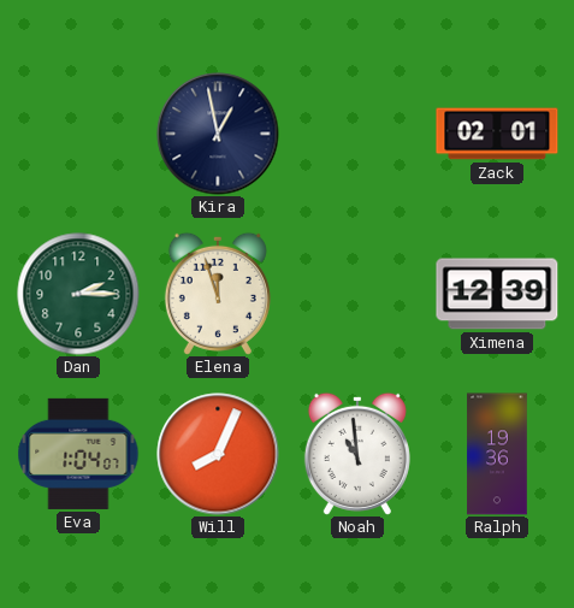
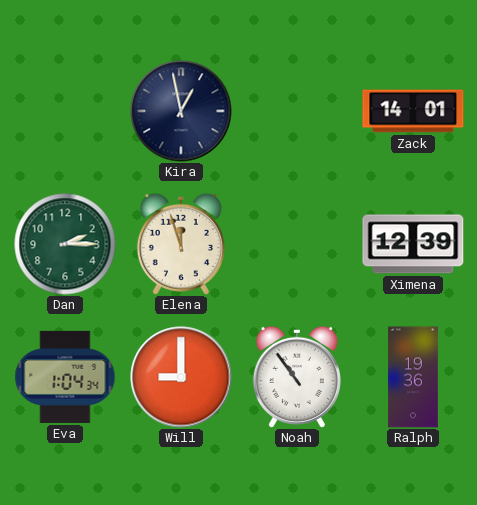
Zack: 02:01 -> 14:01
Eva: 1:04:07 -> 1:04:34
Will: 8:04 -> 9:00
Noah: 10:59 -> 10:54
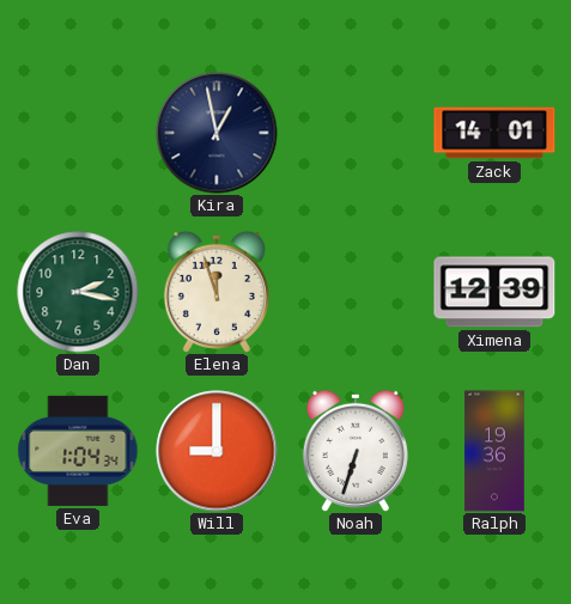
Dan: 2:15 -> 2:17
Noah: 10:54 -> 6:33
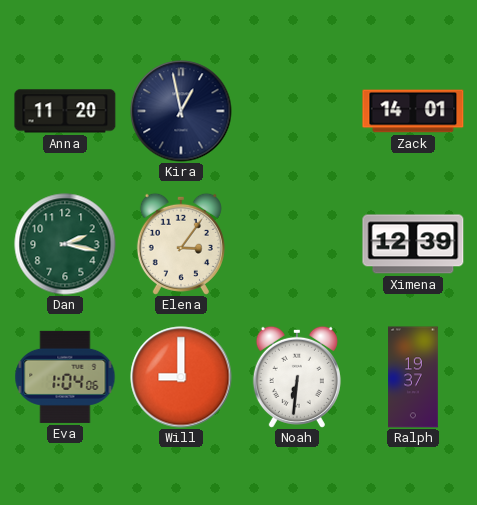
Anna: none -> 11:20
Elena: 11:57 -> 3:06
Eva: 1:04:34 -> 1:04:06
Noah: 6:33 -> 6:31
Ralph: 19:36 -> 19:37
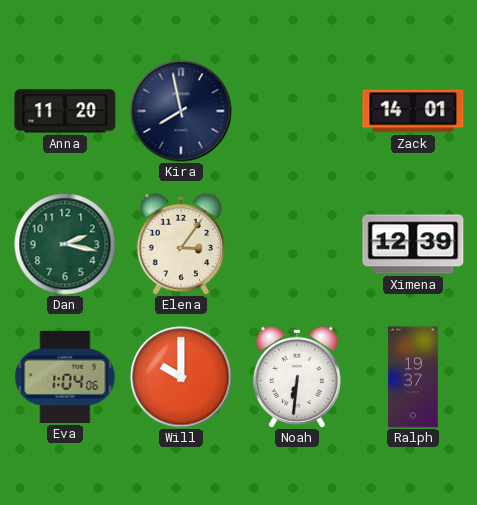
Kira: 12:58 -> 7:58
Will: 9:00 -> 10:00
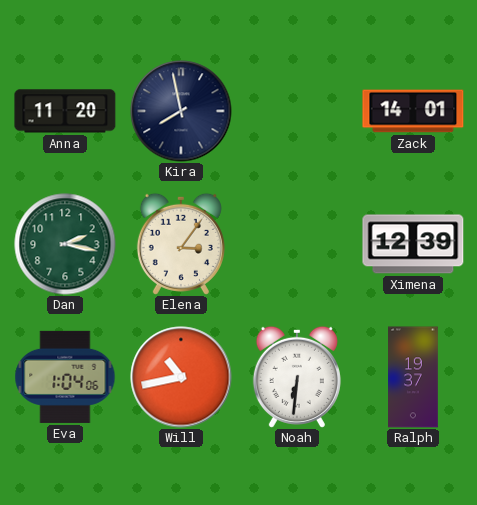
Will: 10:00 -> 10:43
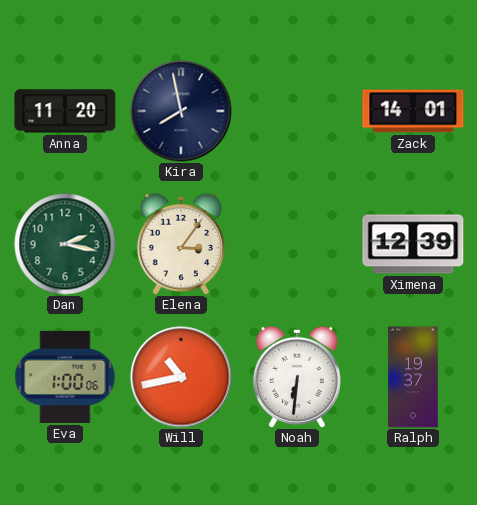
Eva: 1:04 -> 1:00
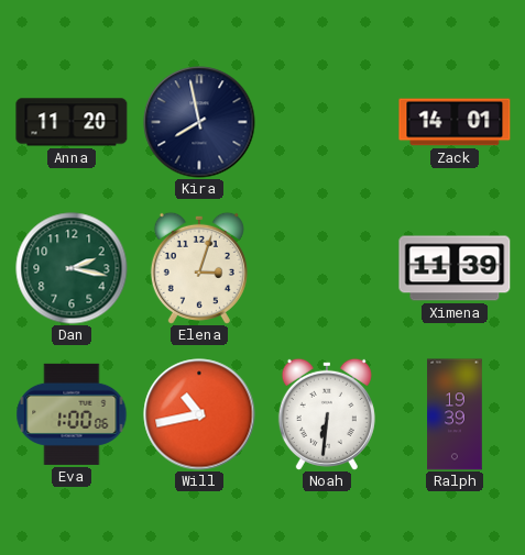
Elena: 3:06 -> 3:03
Ximena: 12:39 -> 11:39
Ralph: 19:37 -> 19:39
